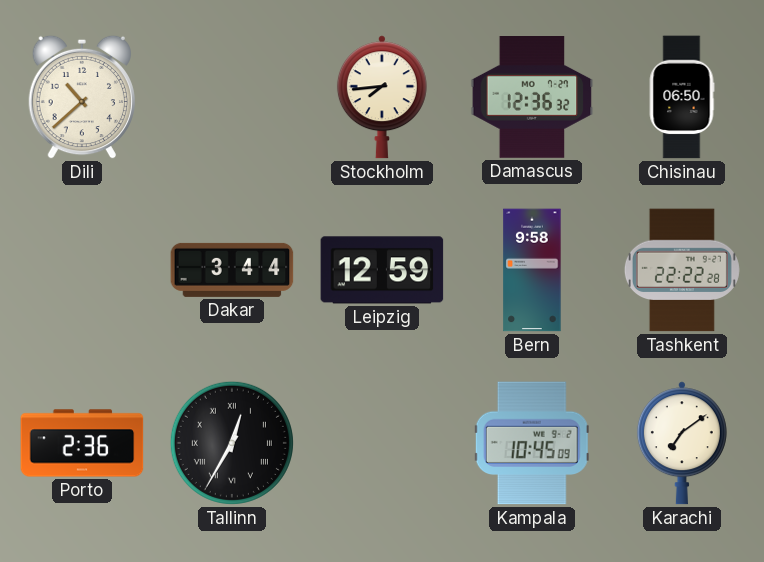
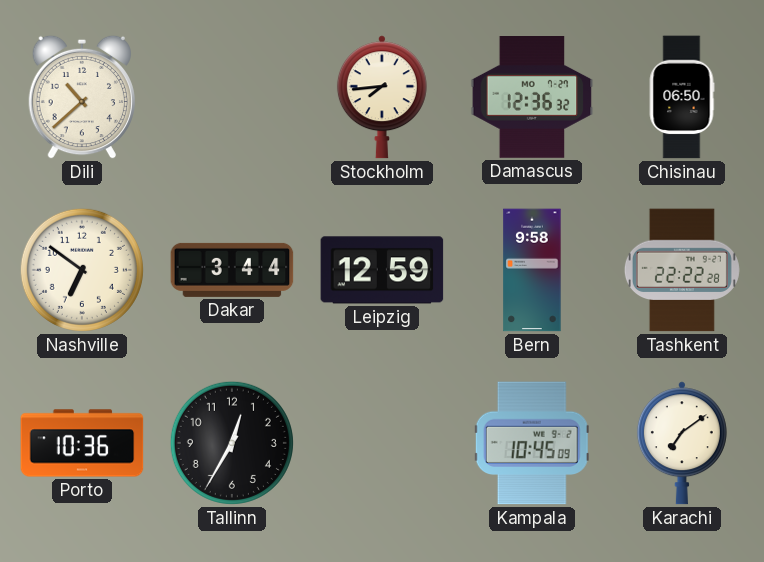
Nashville: none -> 6:51
Porto: 2:36 -> 10:36
Tallinn numerals: Roman -> Arabic
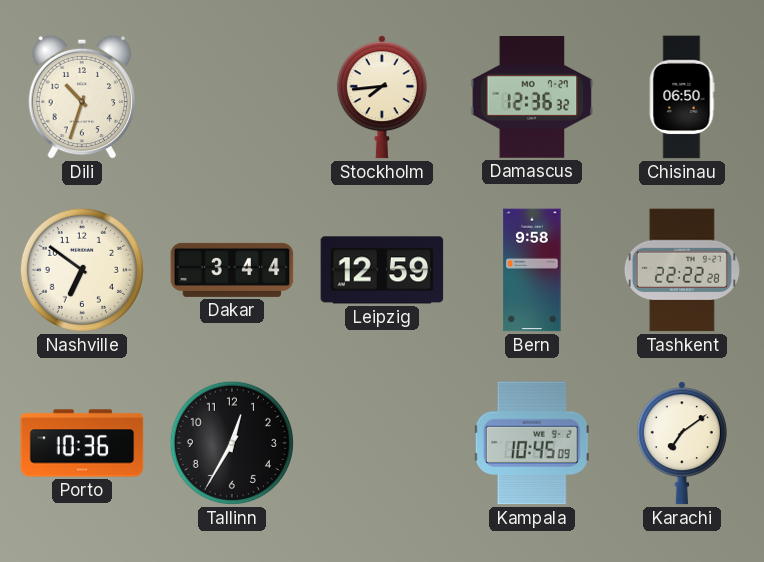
Dili: 10:38 -> 10:33
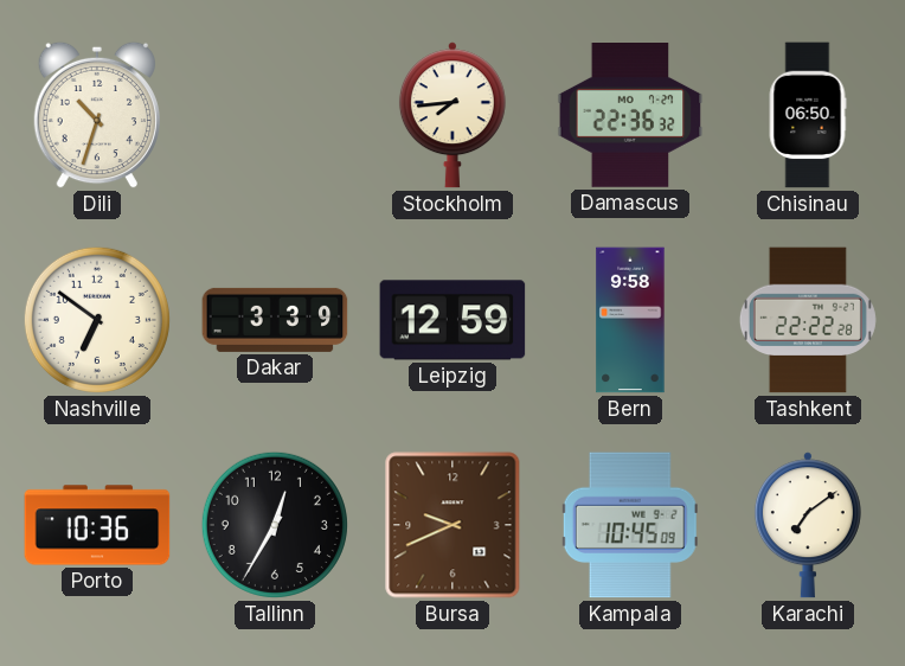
Damascus: 12:36 -> 22:36
Dakar: 3:44 -> 3:39
Bursa: none -> 9:41
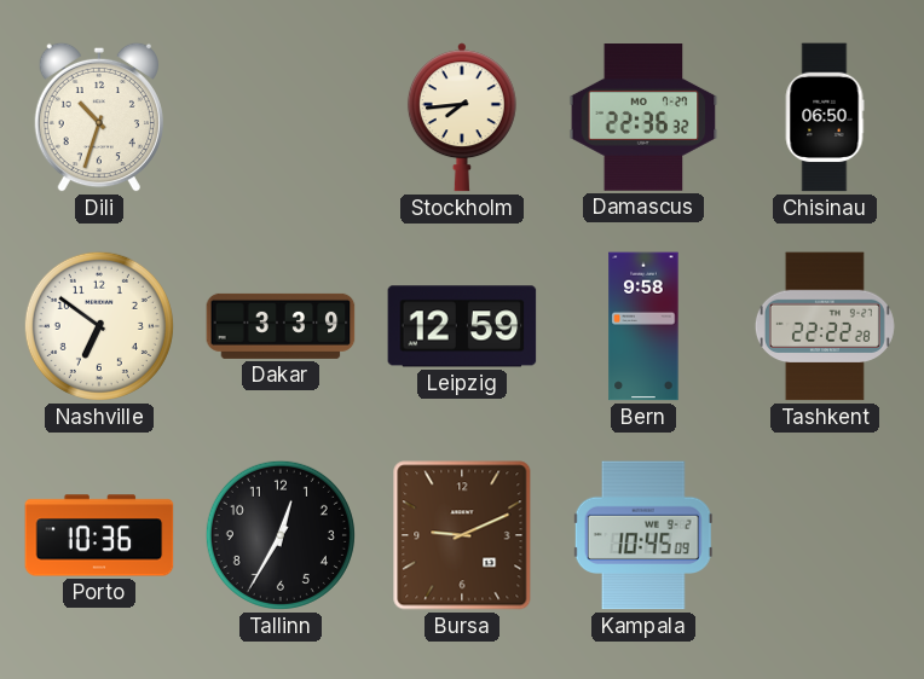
Bursa: 9:41 -> 9:11
Karachi: 7:09 -> none
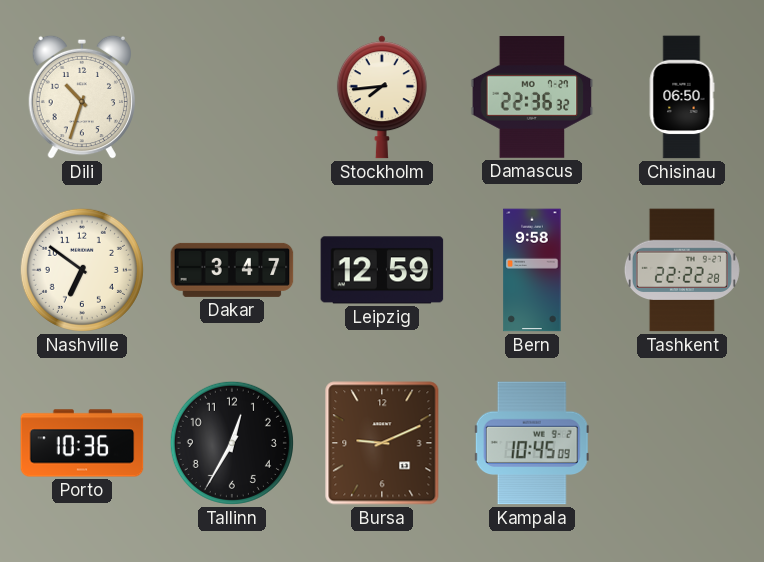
Dakar: 3:39 -> 3:47
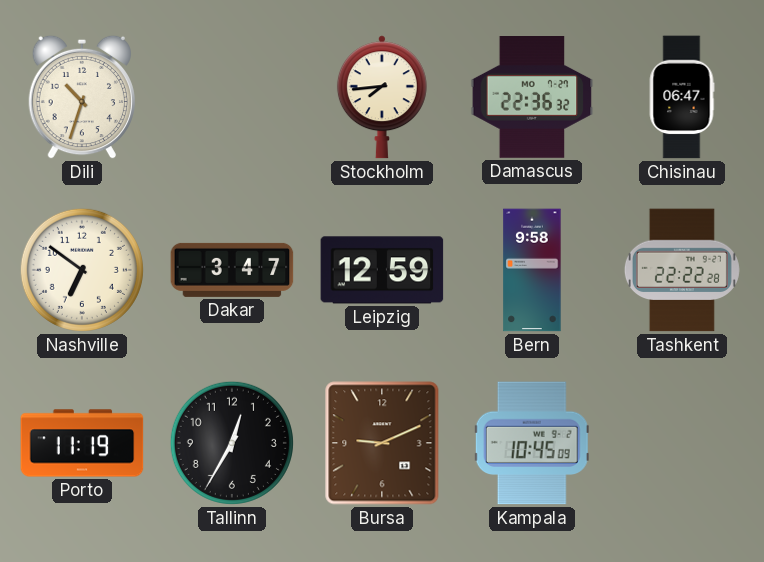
Chisinau: 06:50 -> 06:47
Porto: 10:36 -> 11:19
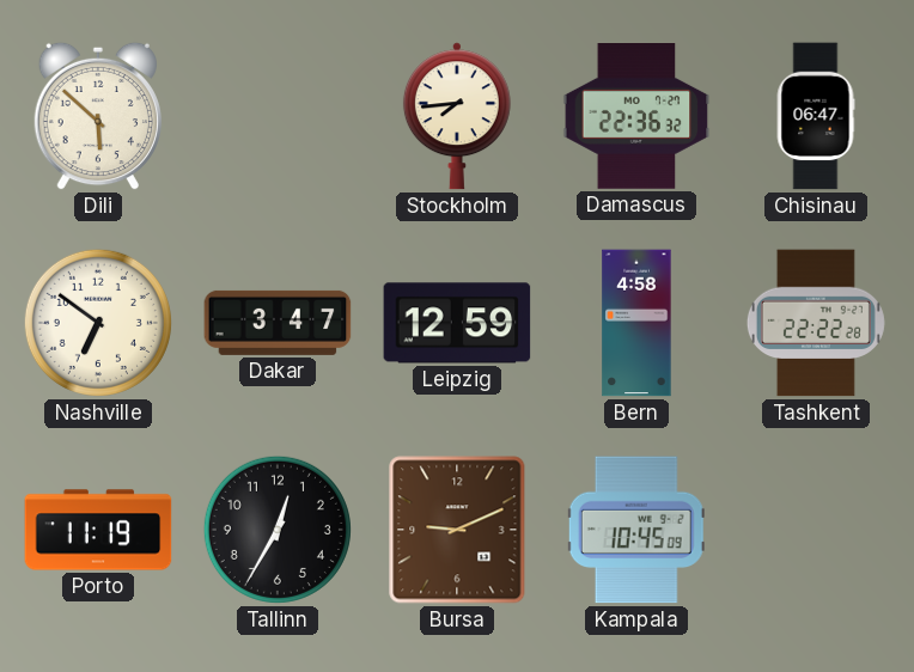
Dili: 10:33 -> 5:52
Bern: 9:58 -> 4:58
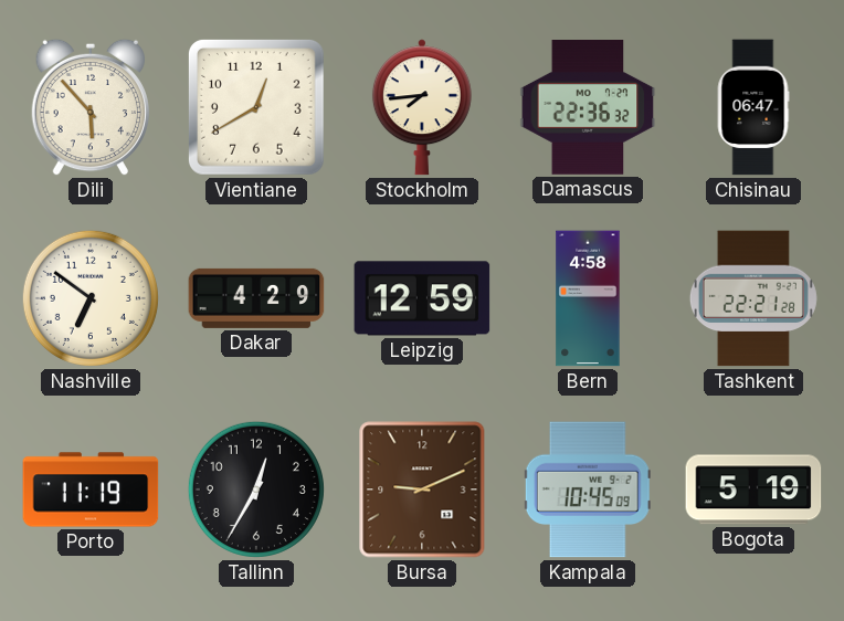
Dili: 5:52 -> 5:53
Vientiane: none -> 12:40
Dakar: 3:47 -> 4:29
Tashkent: 22:22 -> 22:21
Bogota: none -> 5:19
